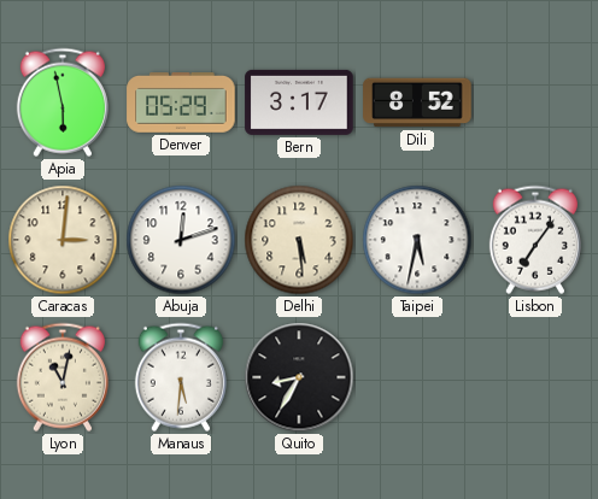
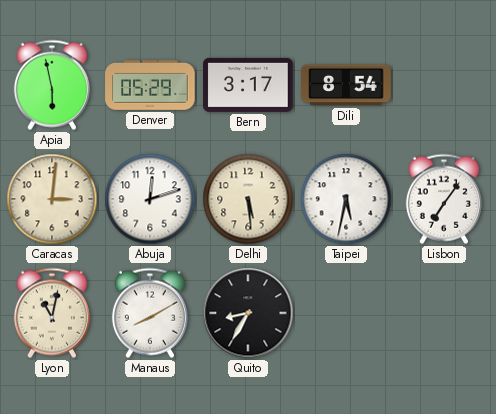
Dili: 8:52 -> 8:54
Manaus: 5:31 -> 8:10
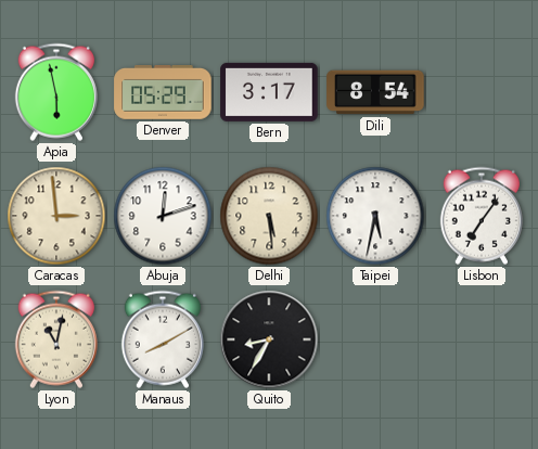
Caracas: 3:01 -> 2:59
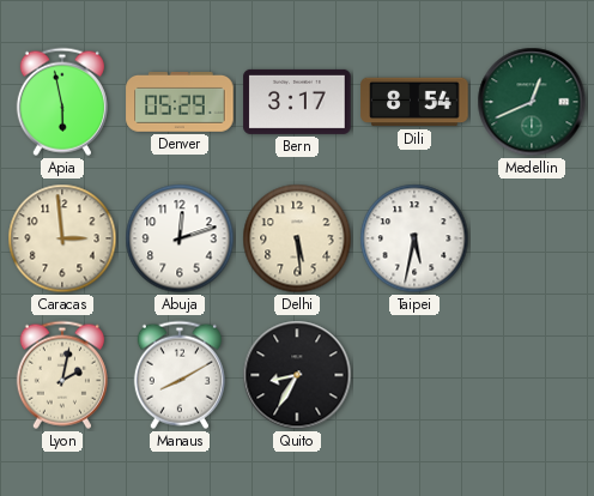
Medellin: none -> 12:41
Lisbon: 7:06 -> none
Lyon: 11:02 -> 2:02
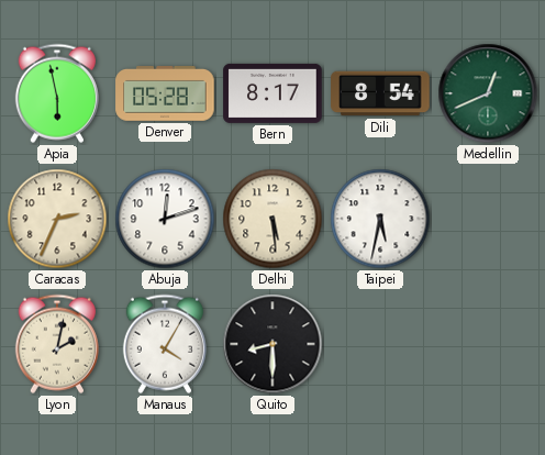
Denver: 05:29 -> 05:28
Bern: 3:17 -> 8:17
Caracas: 2:59 -> 2:34
Manaus: 8:10 -> 4:05
Quito: 8:35 -> 8:30
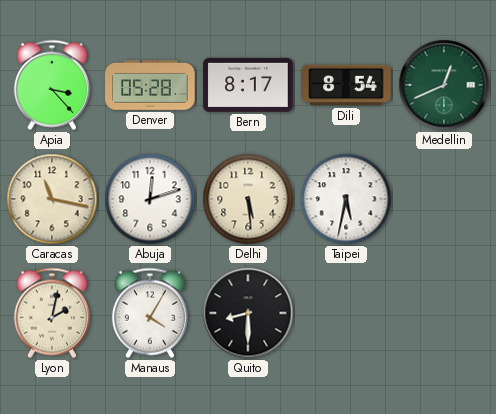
Apia: 5:58 -> 3:23
Caracas: 2:34 -> 11:17
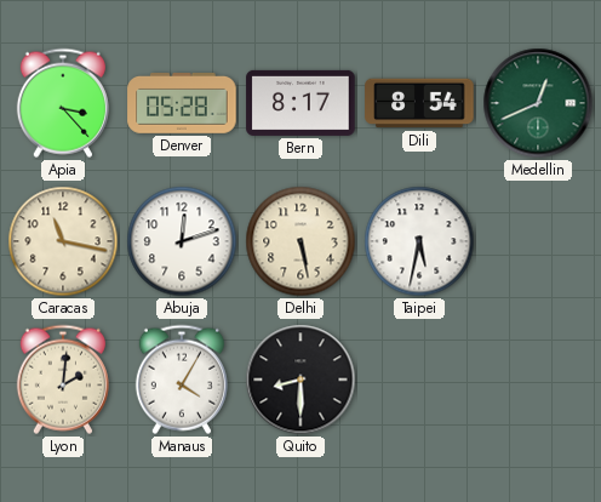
Delhi: 5:29 -> 5:28
Lyon: 2:02 -> 2:01
